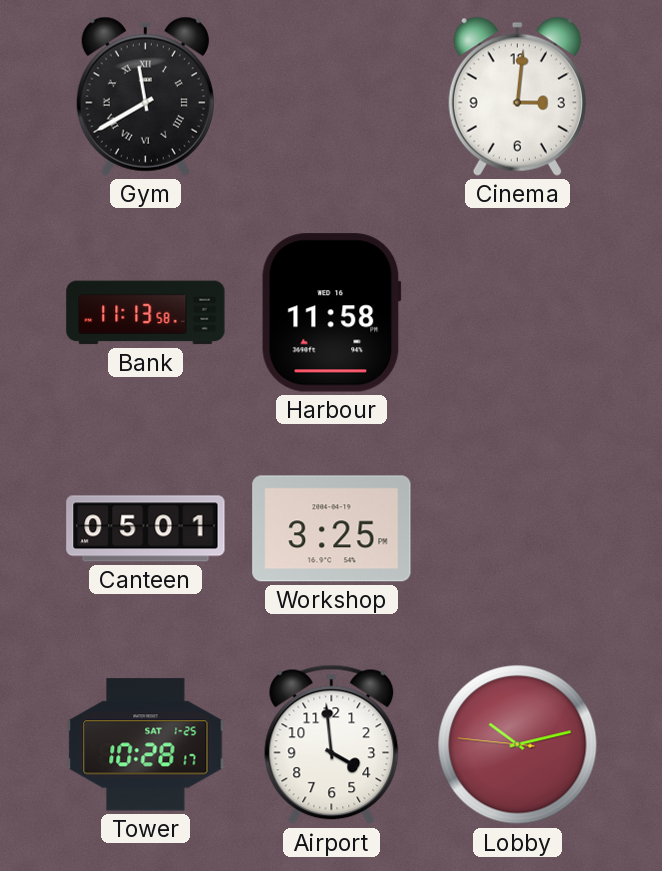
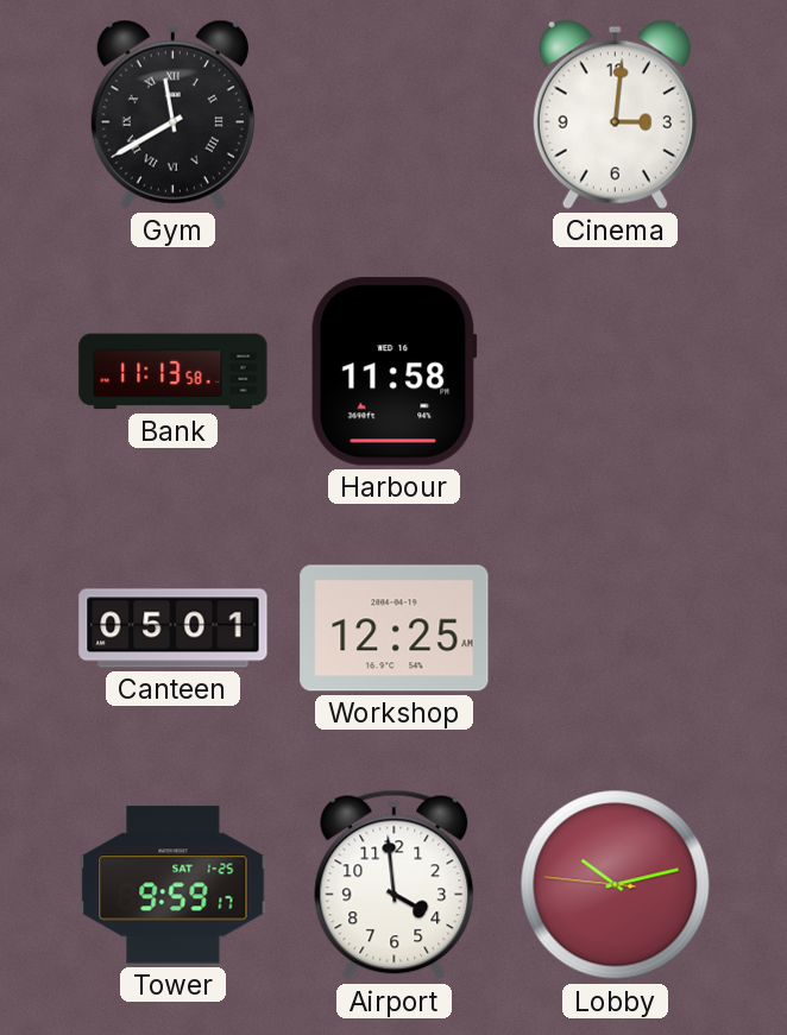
Workshop: 3:25 -> 12:25
Tower: 10:28 -> 9:59
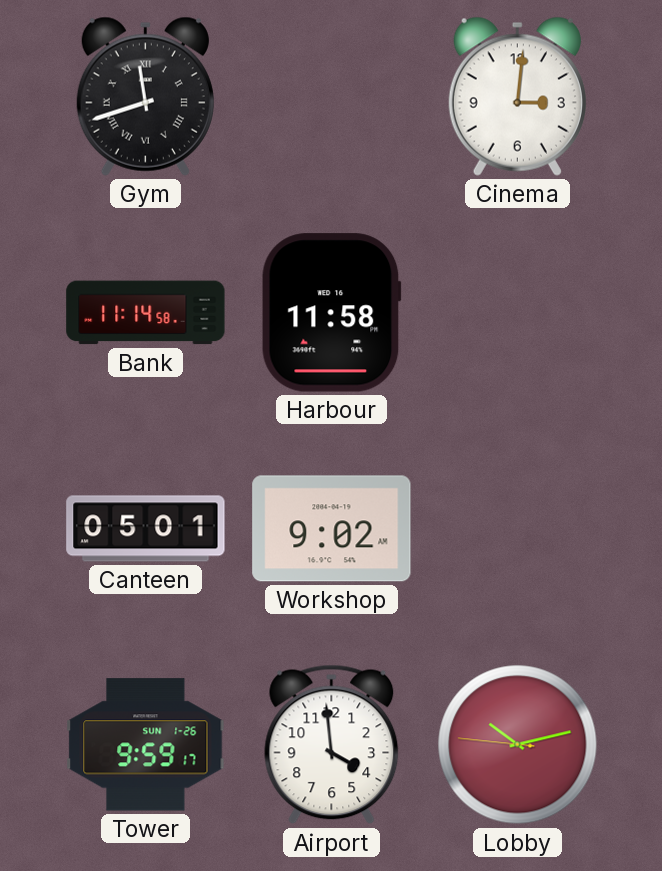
Gym: 11:40 -> 11:42
Bank: 11:13 -> 11:14
Workshop: 12:25 -> 9:02
Tower date: SAT 1-25 -> SUN 1-26
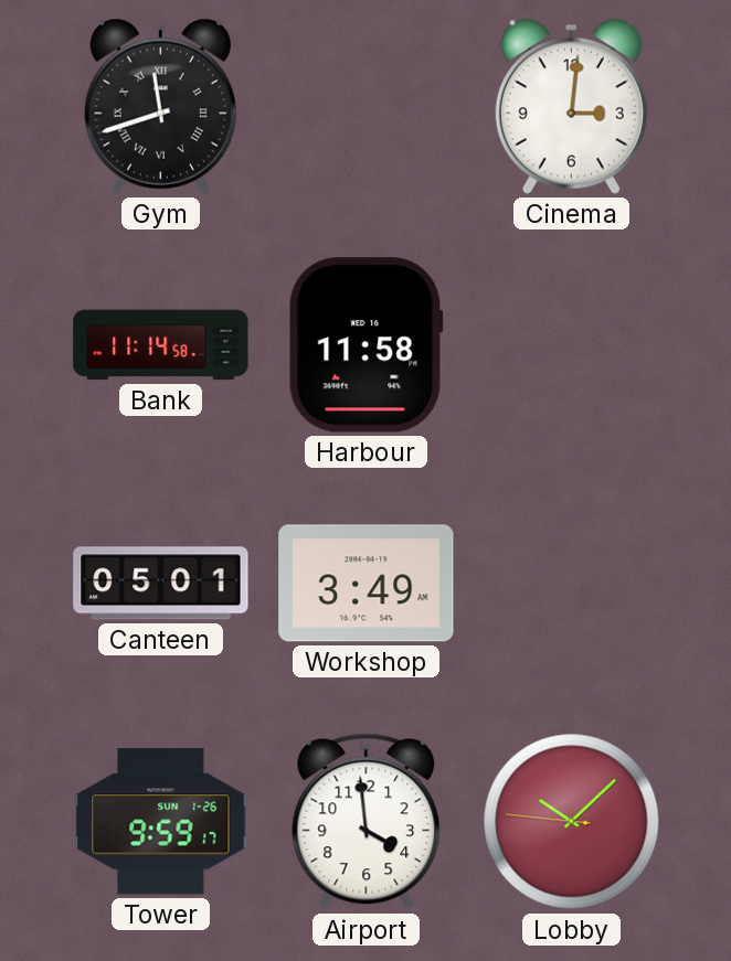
Workshop: 9:02 -> 3:49
Lobby: 10:12 -> 10:07
